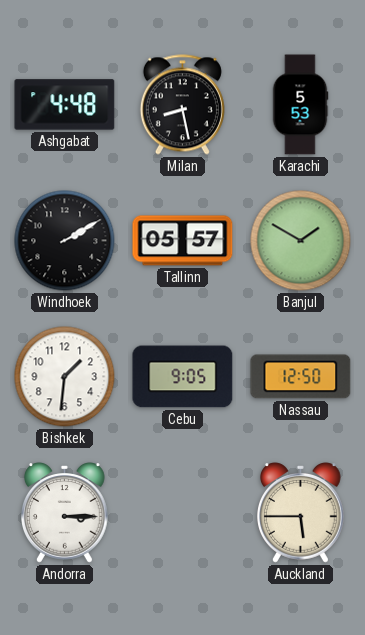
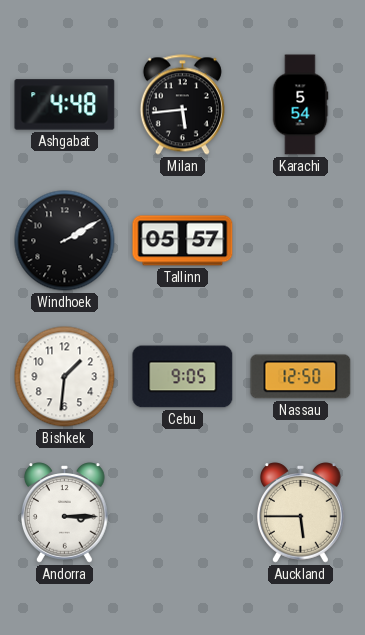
Milan: 8:28 -> 5:44
Karachi: 5:53 -> 5:54
Banjul: 1:50 -> none
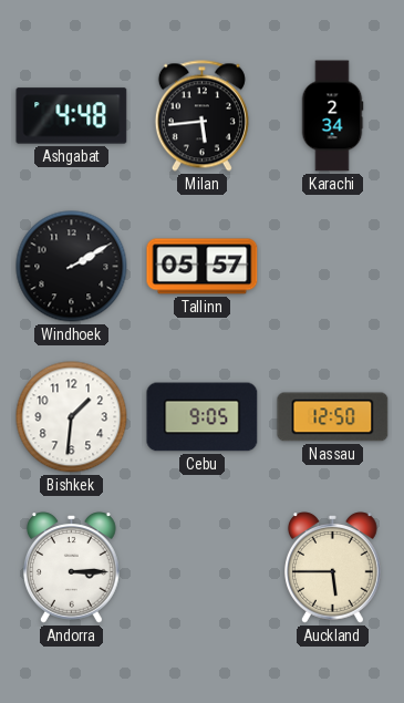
Karachi: 5:54 -> 2:34
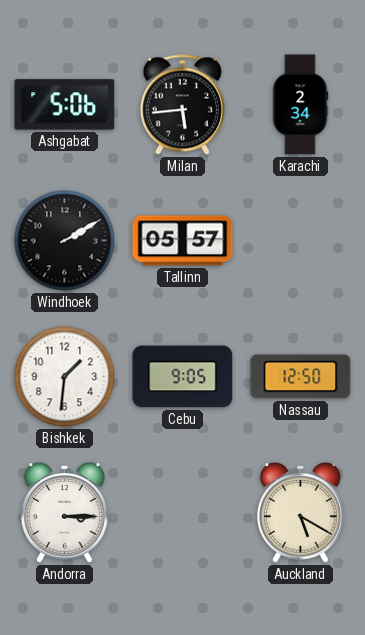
Ashgabat: 4:48 -> 5:06
Auckland: 5:45 -> 5:20
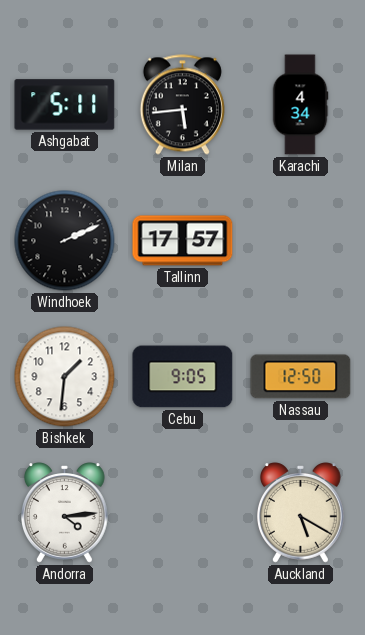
Ashgabat: 5:06 -> 5:11
Karachi: 2:34 -> 4:34
Windhoek: 2:10 -> 2:11
Tallinn: 05:57 -> 17:57
Andorra: 3:15 -> 4:14
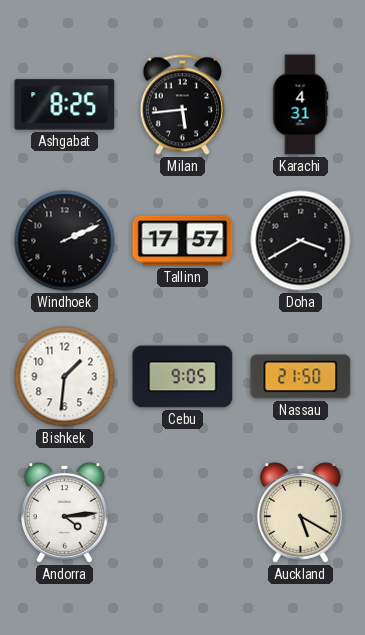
Ashgabat: 5:11 -> 8:25
Karachi: 4:34 -> 4:31
Doha: none -> 3:40
Nassau: 12:50 -> 21:50
